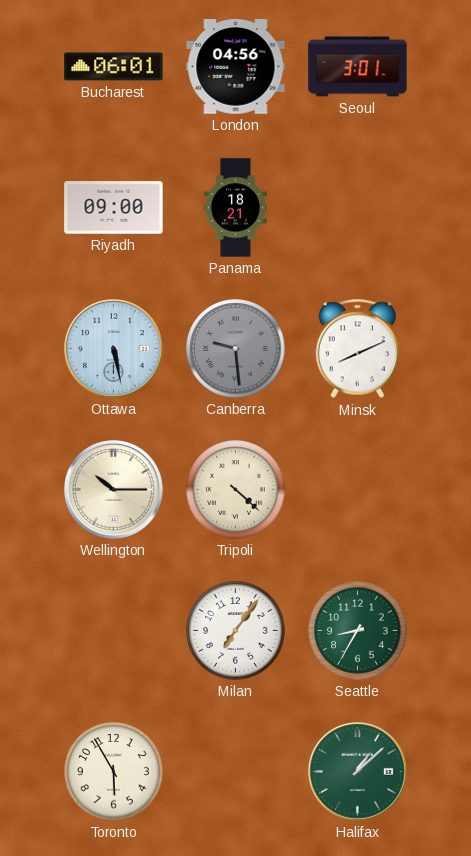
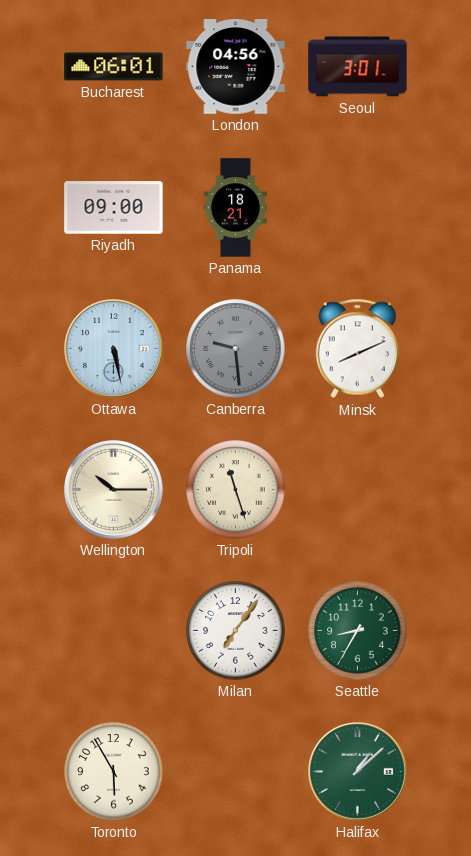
Tripoli: 4:22 -> 11:27
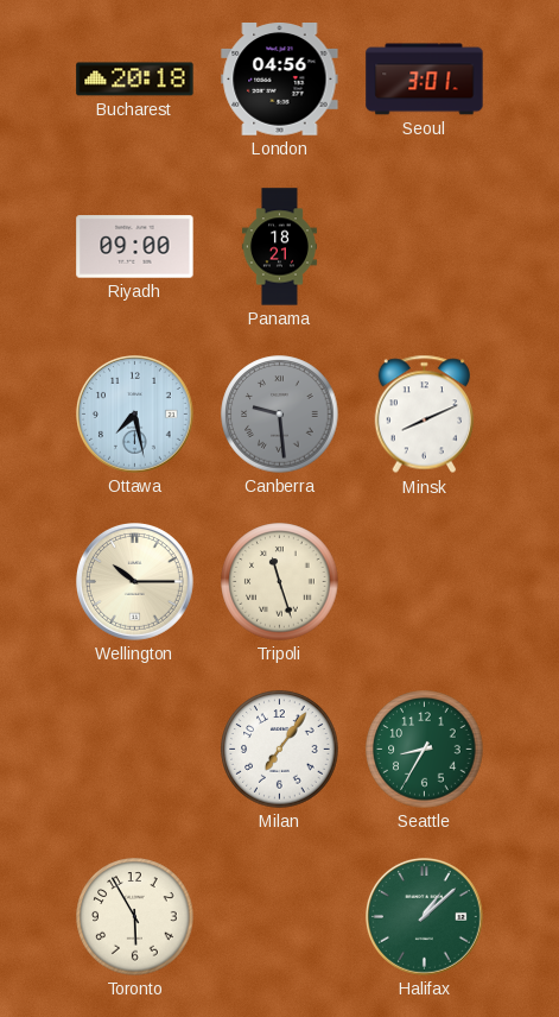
Bucharest: 06:01 -> 20:18
Ottawa: 5:28 -> 7:28
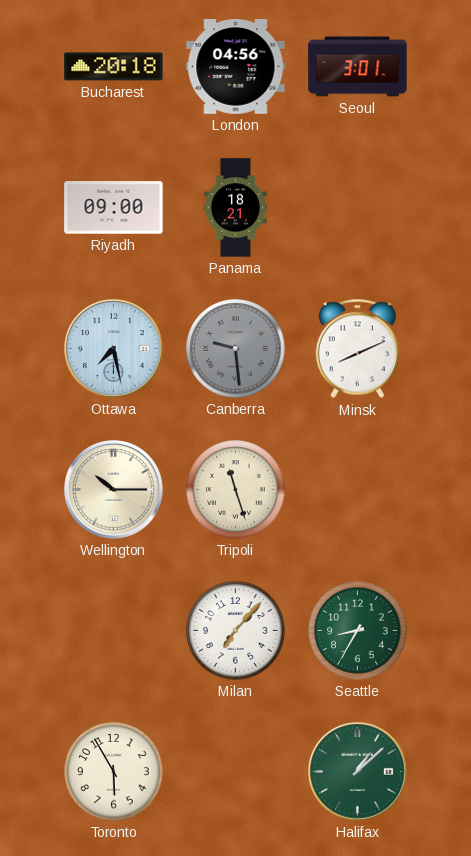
Milan: 7:06 -> 7:07
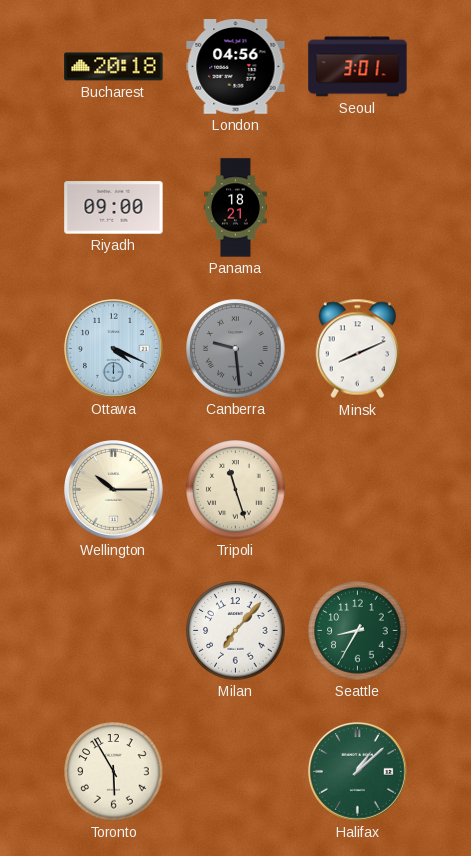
Ottawa: 7:28 -> 4:19
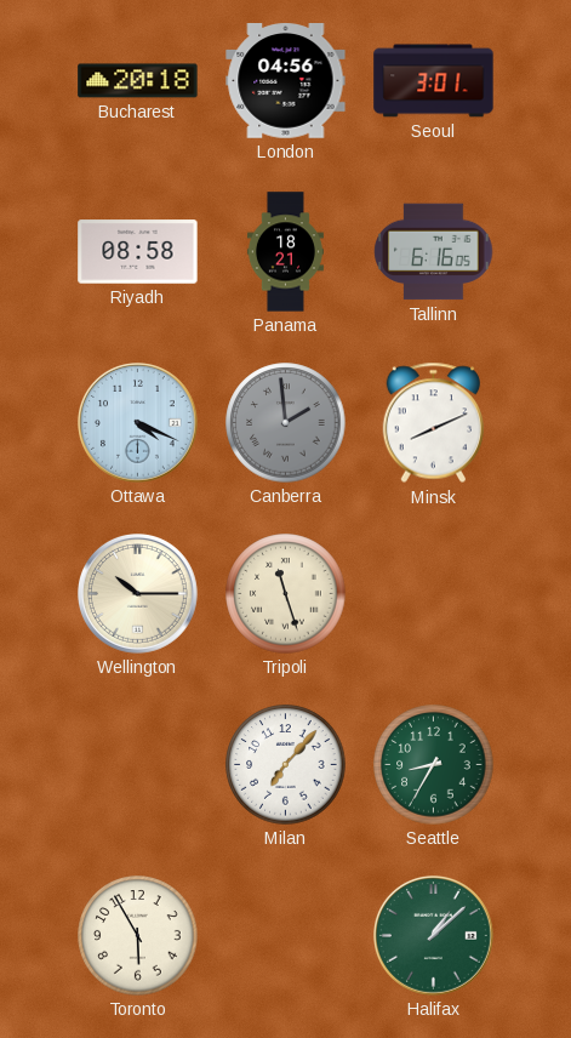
Riyadh: 09:00 -> 08:58
Tallinn: none -> 6:16
Canberra: 9:29 -> 1:59
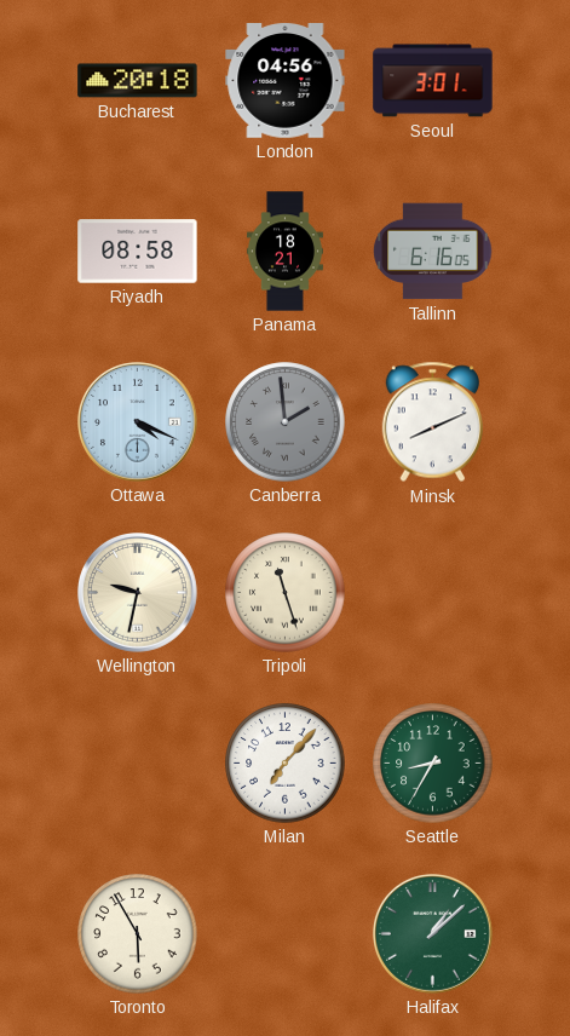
Wellington: 10:15 -> 9:32
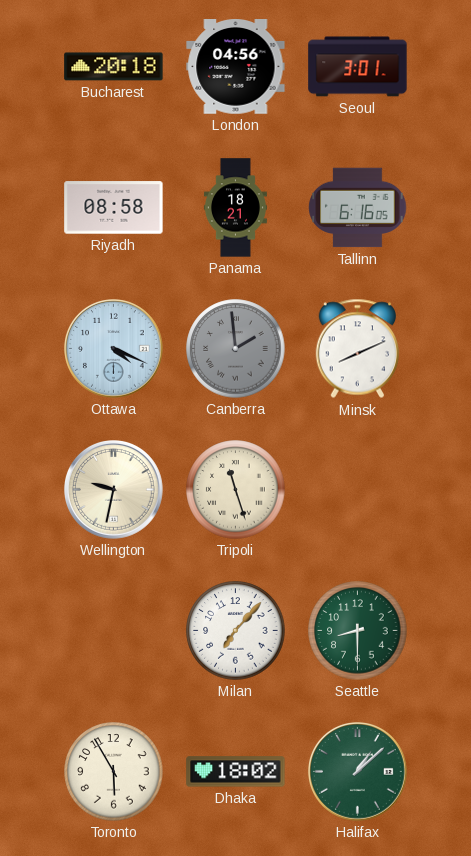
Seattle: 8:35 -> 8:30
Dhaka: none -> 18:02
